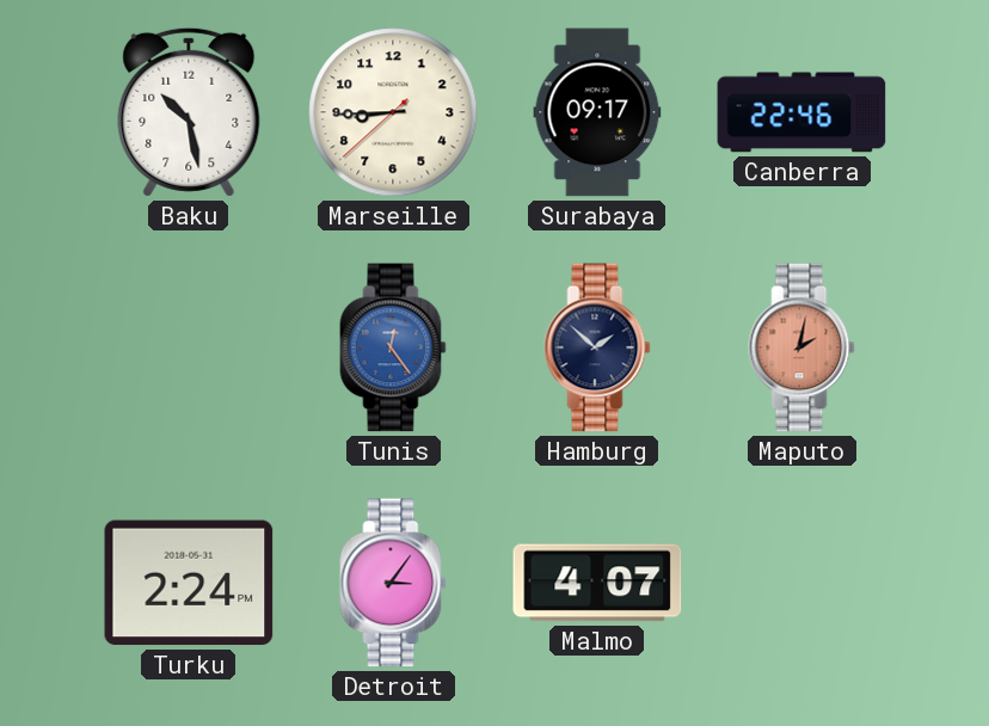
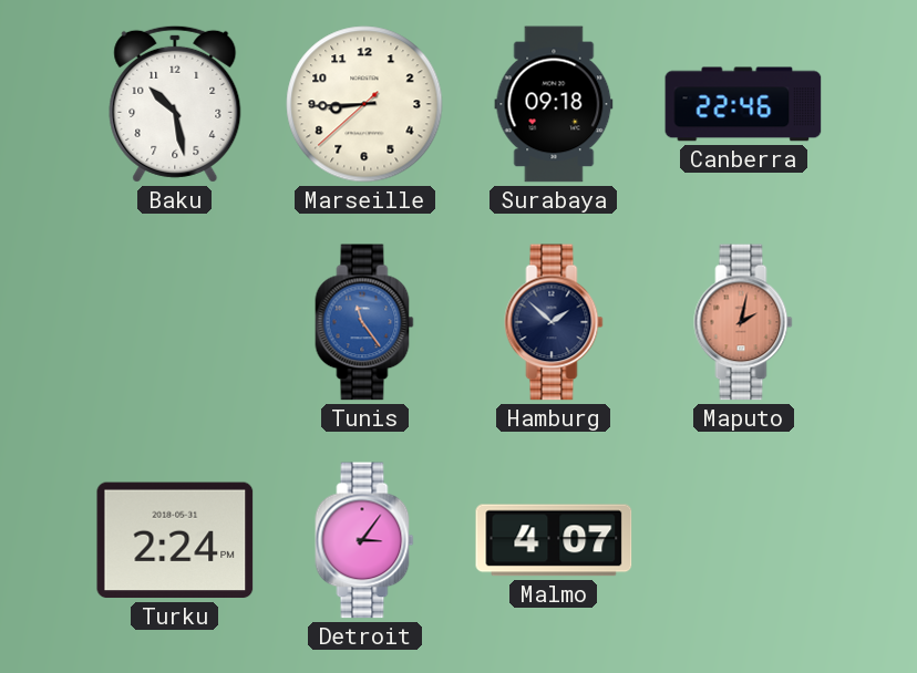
Surabaya: 09:17 -> 09:18
Tunis: 12:24 -> 11:24
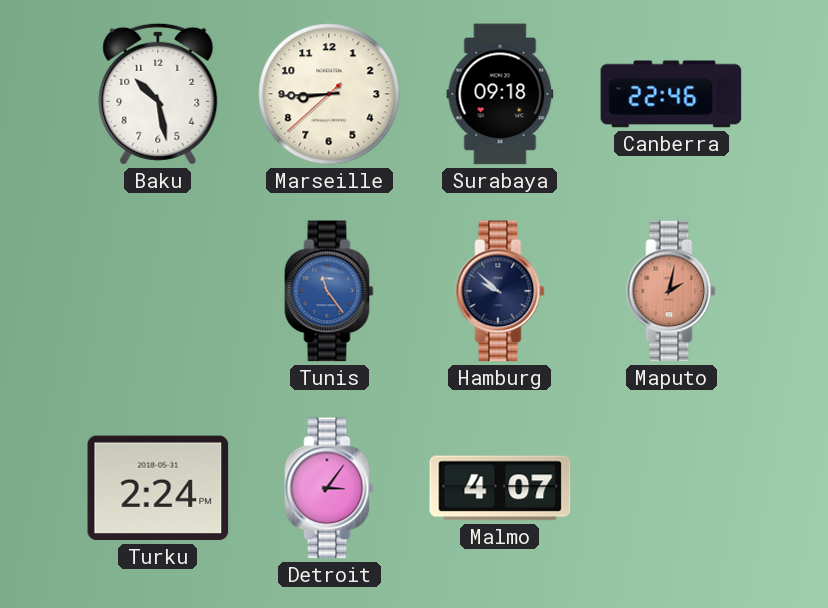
Hamburg: 1:52 -> 9:52
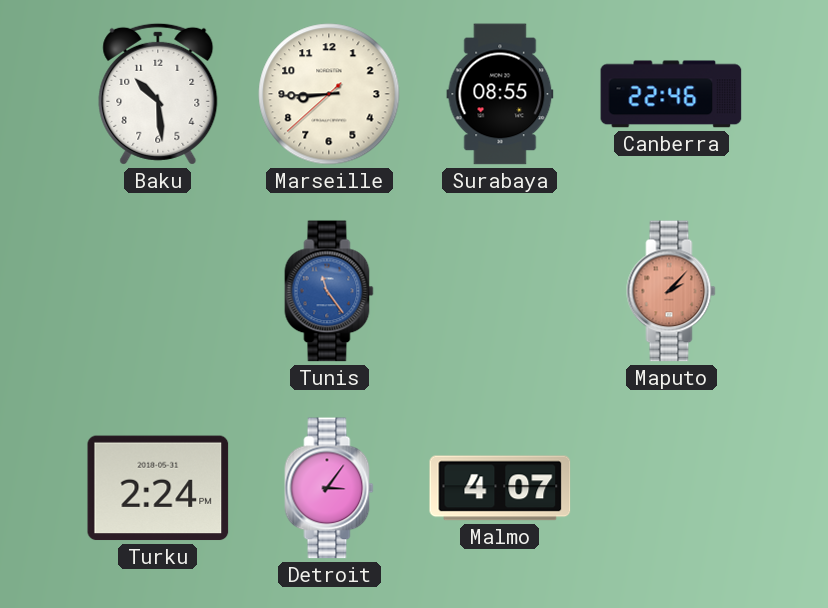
Baku: 10:28 -> 10:29
Surabaya: 09:18 -> 08:55
Hamburg: 9:52 -> none
Maputo: 2:02 -> 2:07
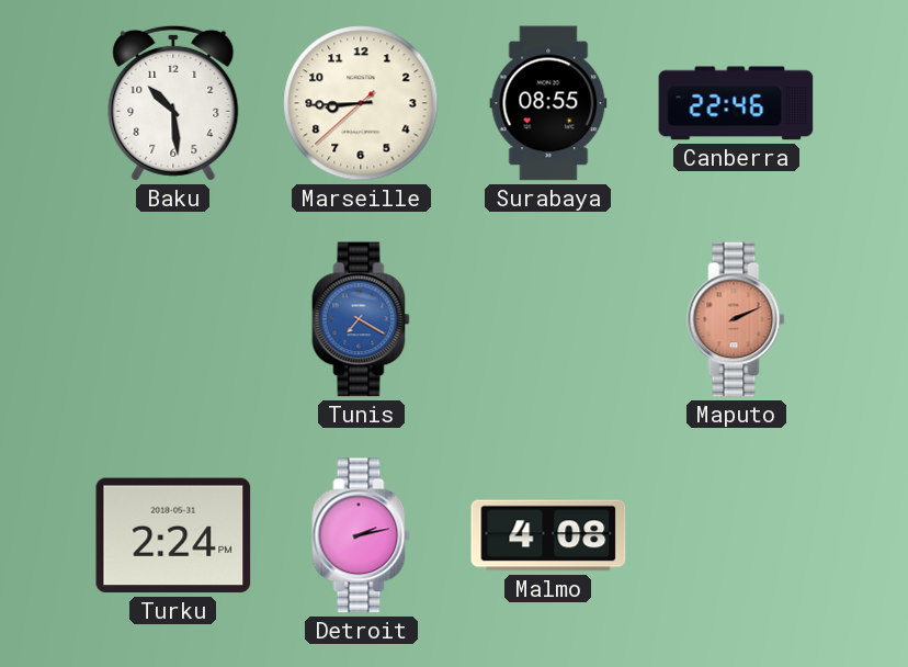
Tunis: 11:24 -> 7:20
Maputo: 2:07 -> 2:11
Detroit: 3:06 -> 2:13
Malmo: 4:07 -> 4:08
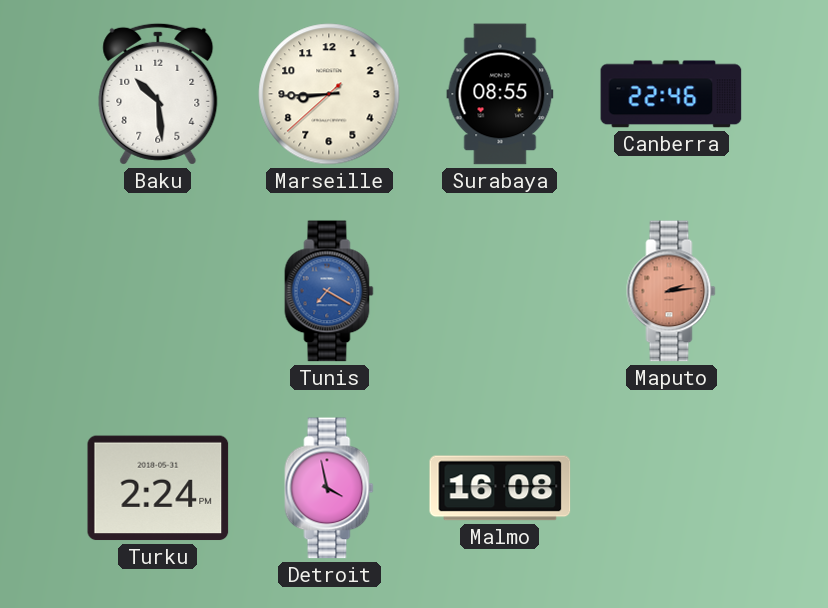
Maputo: 2:11 -> 2:14
Detroit: 2:13 -> 3:58
Malmo: 4:08 -> 16:08
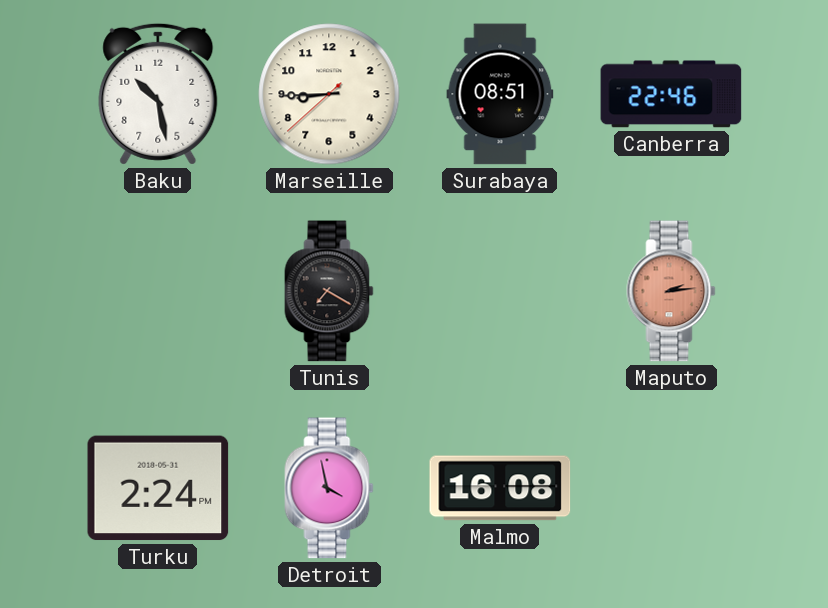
Baku: 10:29 -> 10:28
Surabaya: 08:55 -> 08:51
Tunis dial: blue -> black
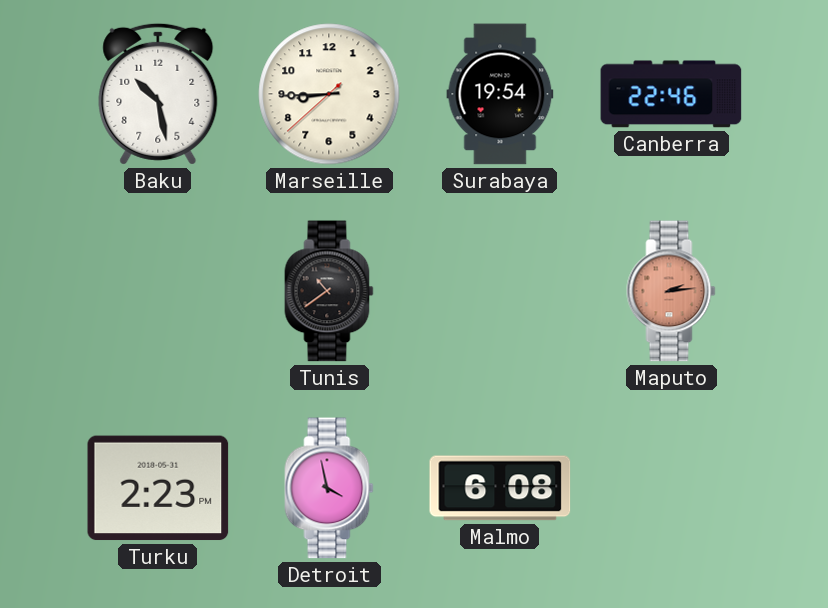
Surabaya: 08:51 -> 19:54
Tunis: 7:20 -> 10:39
Turku: 2:24 -> 2:23
Malmo: 16:08 -> 6:08
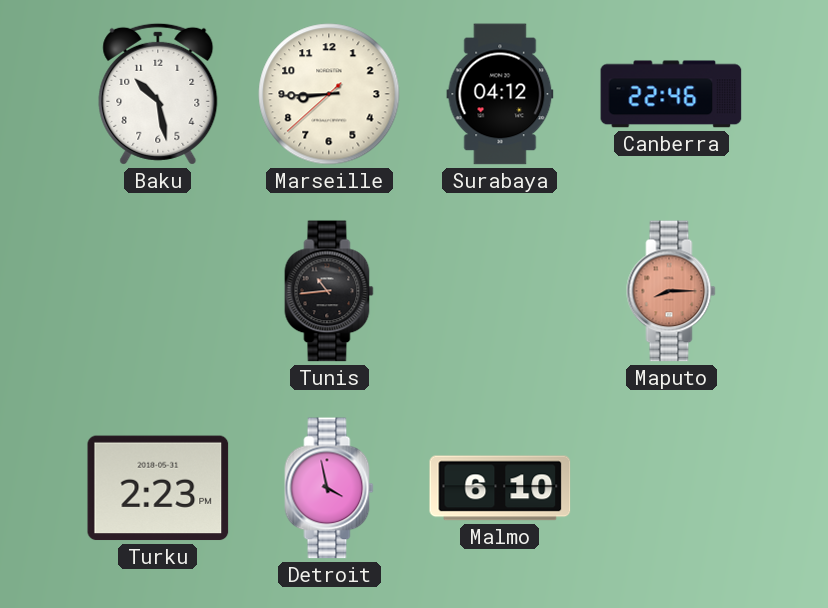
Surabaya: 19:54 -> 04:12
Tunis: 10:39 -> 10:44
Maputo: 2:14 -> 8:15
Malmo: 6:08 -> 6:10
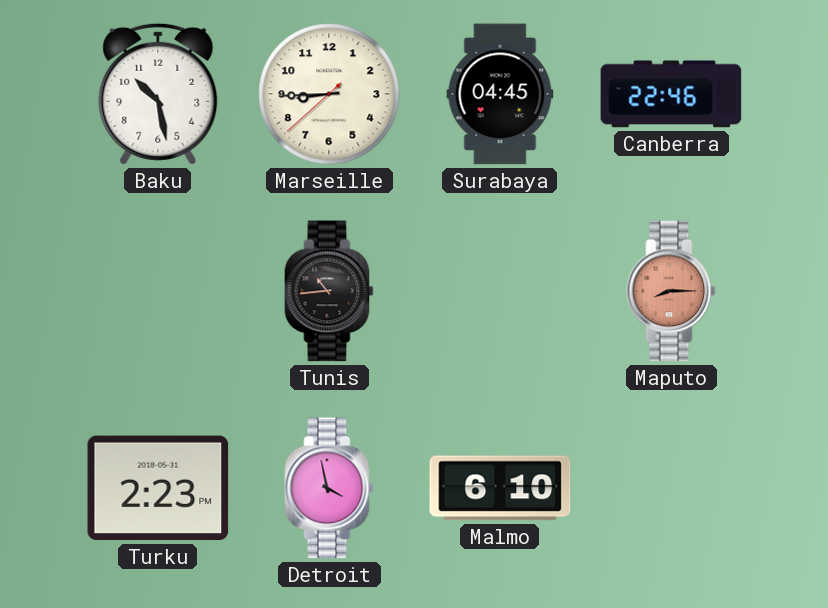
Surabaya: 04:12 -> 04:45
